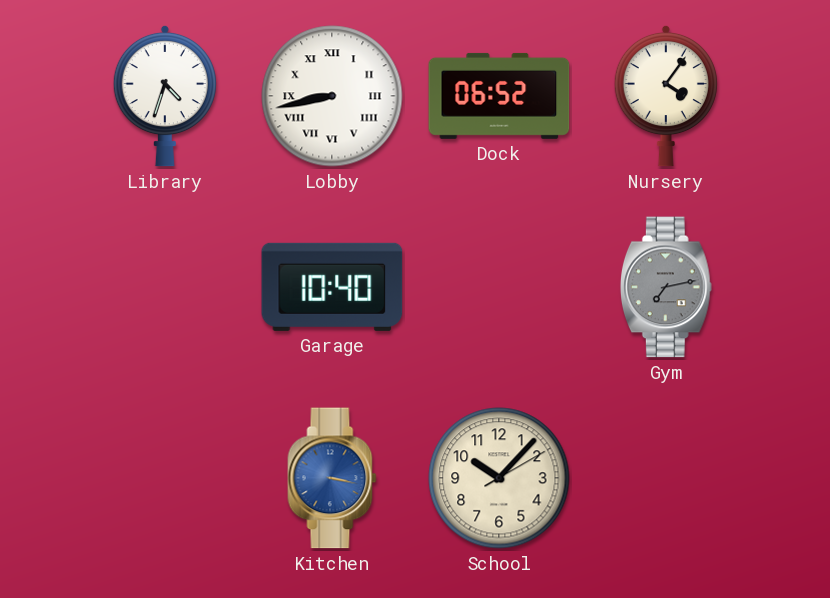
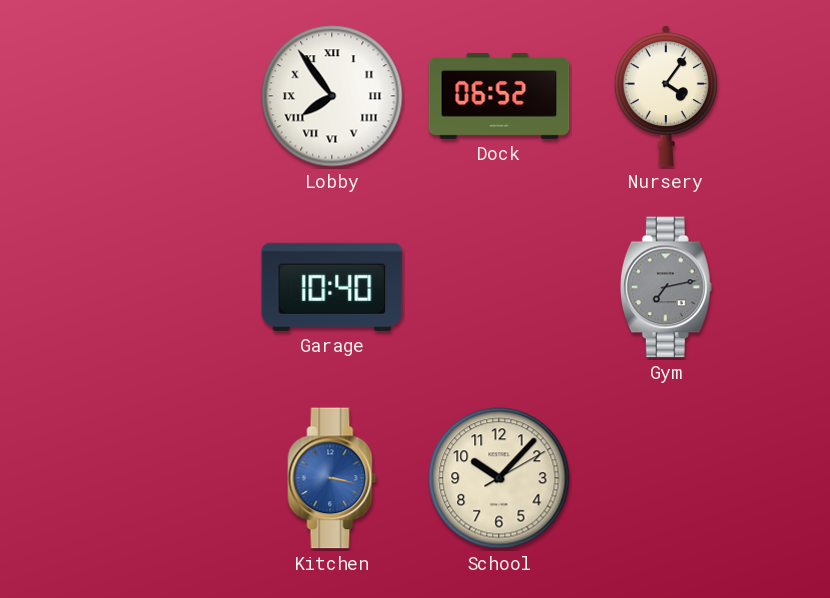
Library: 4:33 -> none
Lobby: 8:43 -> 7:54
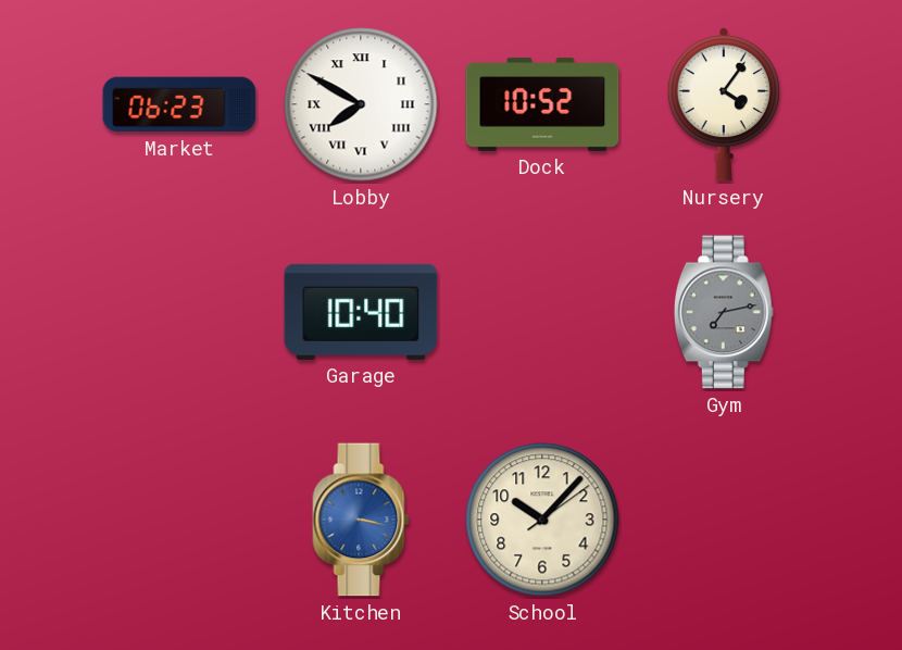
Market: none -> 06:23
Lobby: 7:54 -> 7:50
Dock: 06:52 -> 10:52
School: 10:07:10 -> 10:07:09
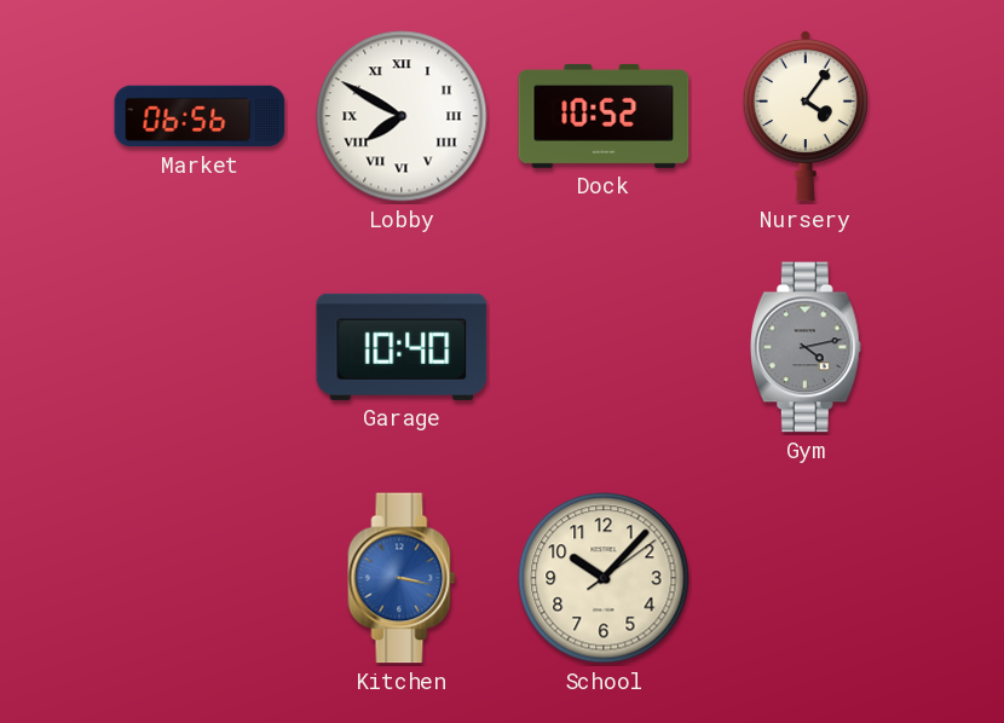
Market: 06:23 -> 06:56
Gym: 7:13 -> 4:13
